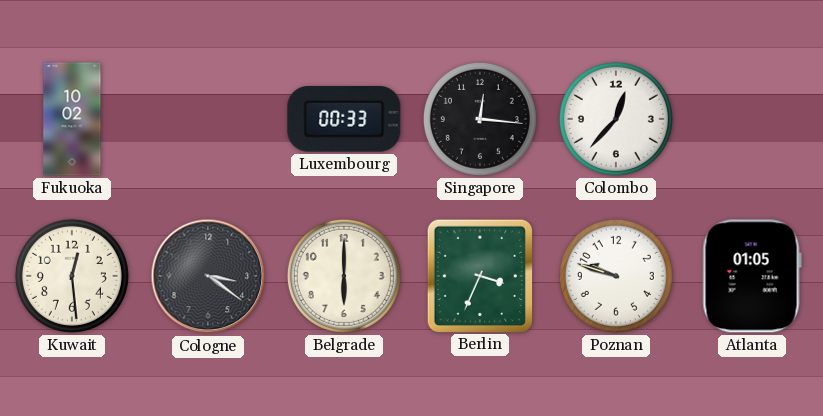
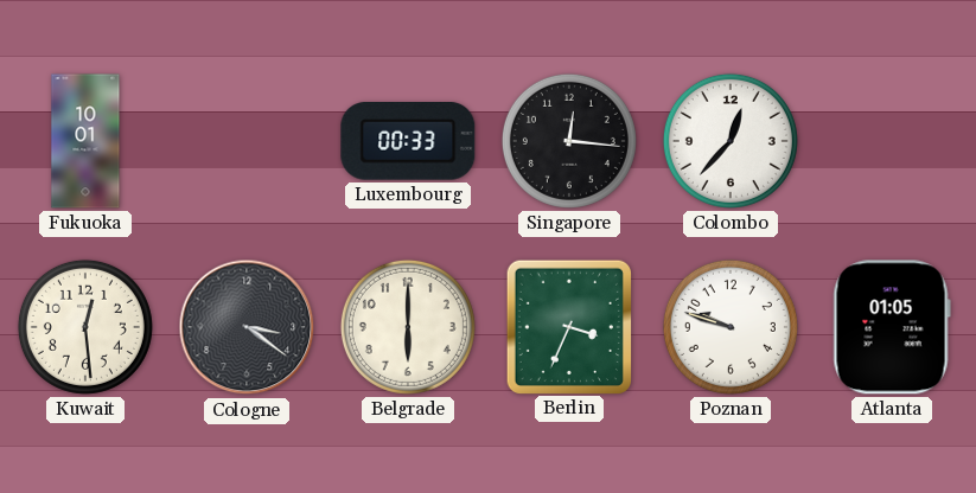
Fukuoka: 10:02 -> 10:01
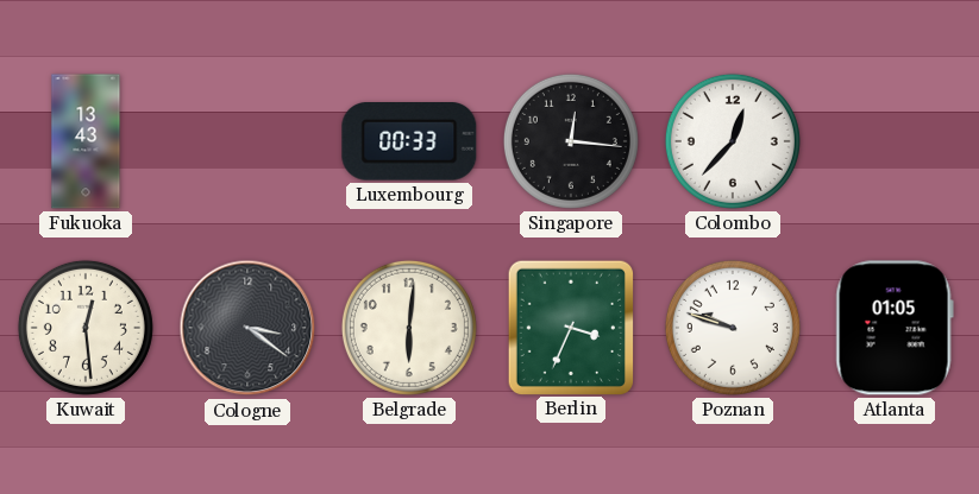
Fukuoka: 10:01 -> 13:43
Belgrade: 6:00 -> 6:01
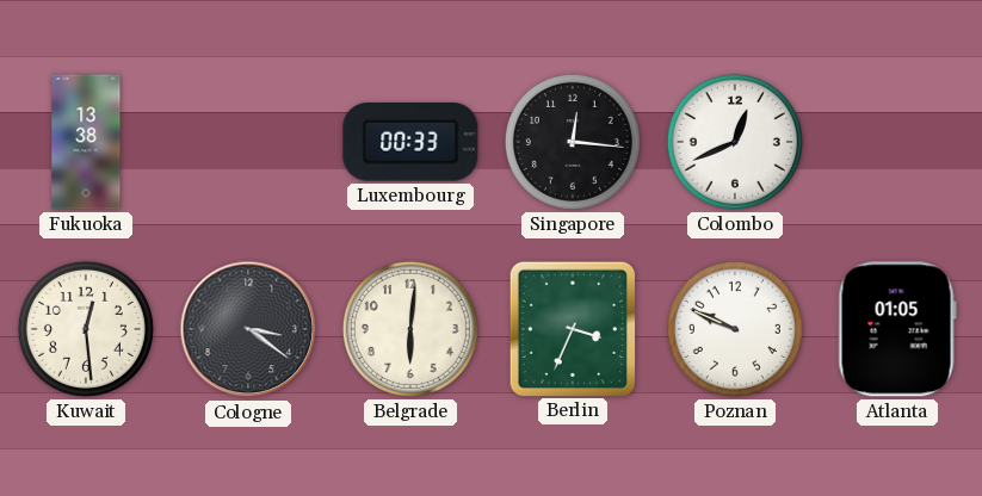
Fukuoka: 13:43 -> 13:38
Colombo: 12:37 -> 12:41
Poznan: 9:48 -> 9:49
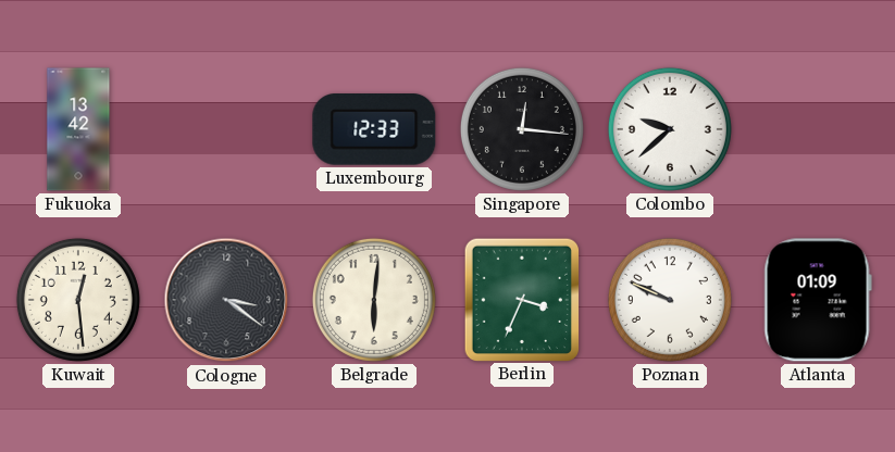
Fukuoka: 13:38 -> 13:42
Luxembourg: 00:33 -> 12:33
Colombo: 12:41 -> 9:38
Atlanta: 01:05 -> 01:09
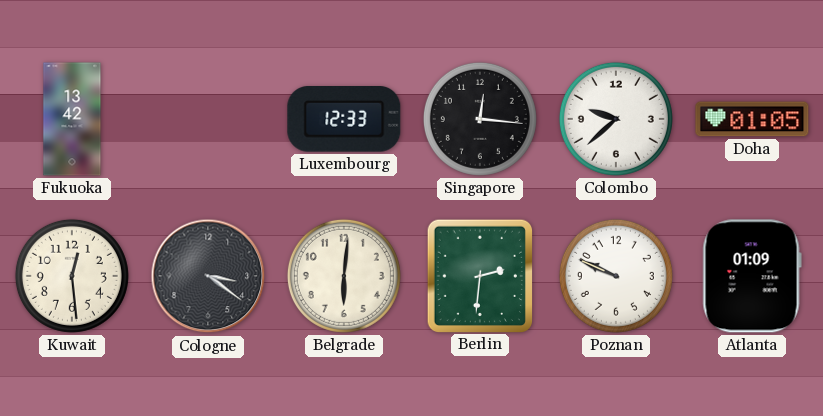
Doha: none -> 01:05
Berlin: 3:34 -> 2:31
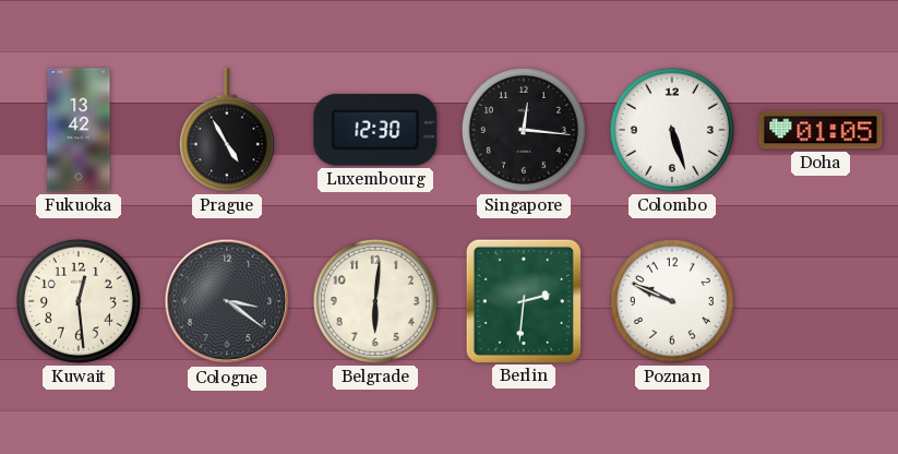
Prague: none -> 4:55
Luxembourg: 12:33 -> 12:30
Colombo: 9:38 -> 5:27
Atlanta: 01:09 -> none
